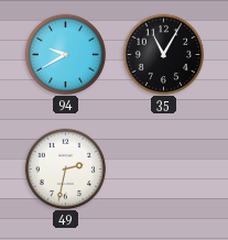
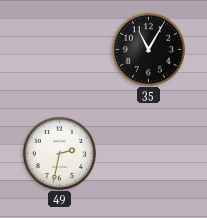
94: 9:40 -> none
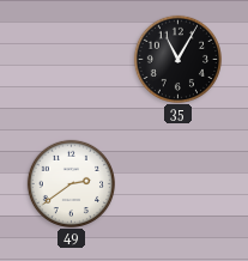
49: 2:32 -> 2:39
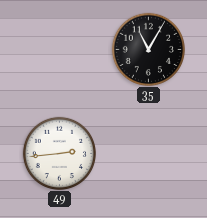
49: 2:39 -> 2:44
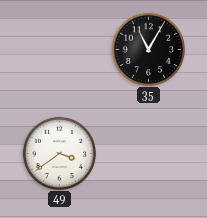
49: 2:44 -> 3:39
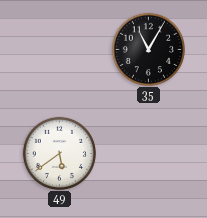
49: 3:39 -> 5:39
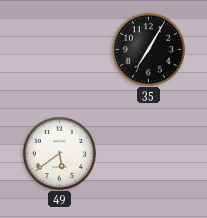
35: 11:05 -> 7:05
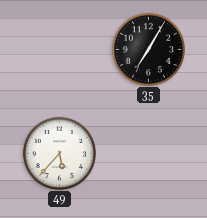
49: 5:39 -> 5:37
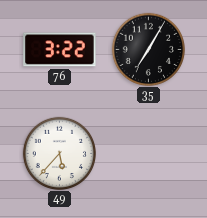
76: none -> 3:22
